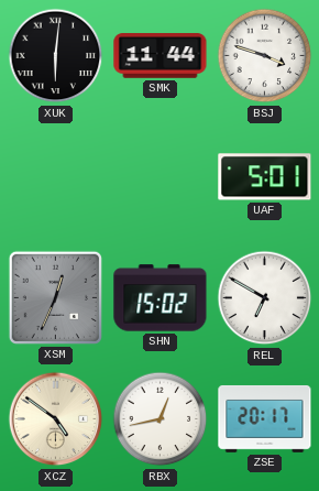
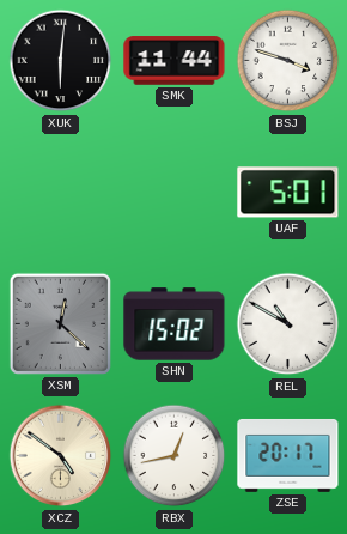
XSM: 12:34 -> 12:22
REL: 6:50 -> 10:50
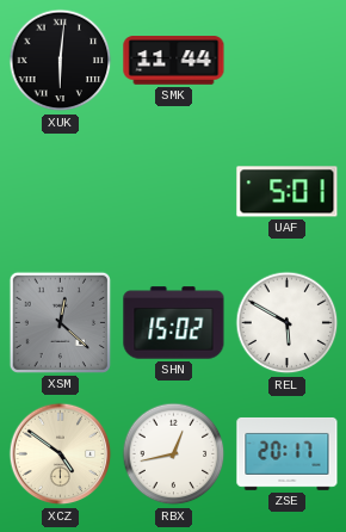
BSJ: 3:48 -> none
REL: 10:50 -> 5:50
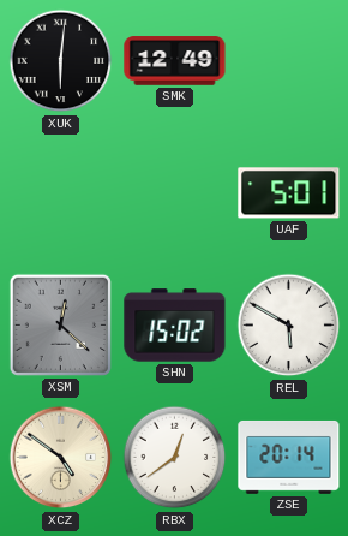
SMK: 11:44 -> 12:49
RBX: 12:43 -> 12:39
ZSE: 20:17 -> 20:14
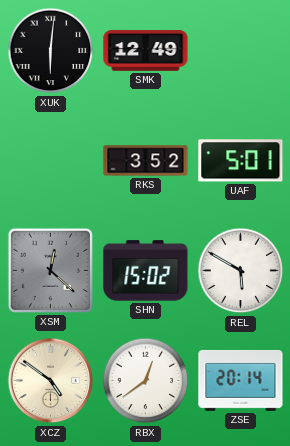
RKS: none -> 3:52
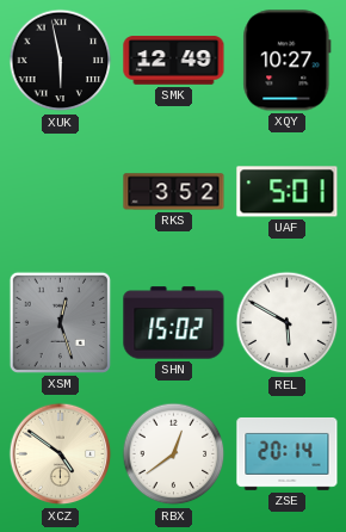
XUK: 6:01 -> 5:58
XQY: none -> 10:27
XSM: 12:22 -> 12:27
